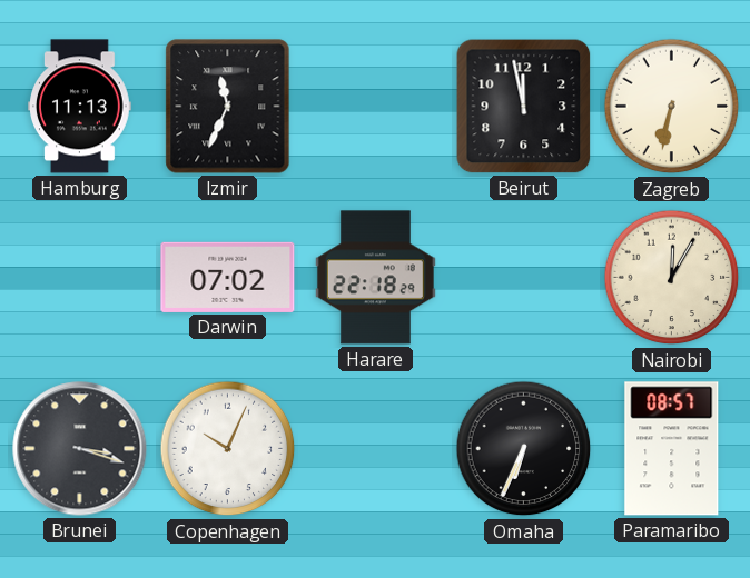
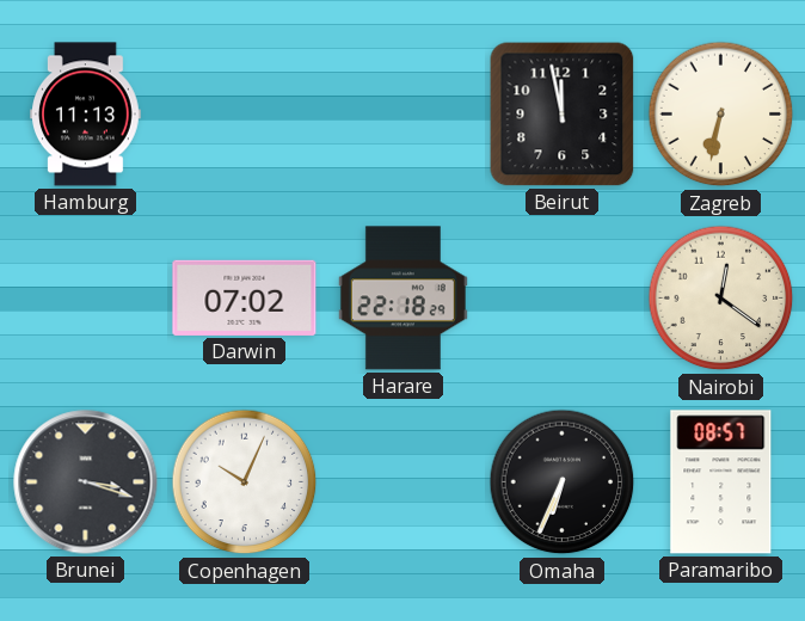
Izmir: 11:34 -> none
Nairobi: 12:05 -> 12:21
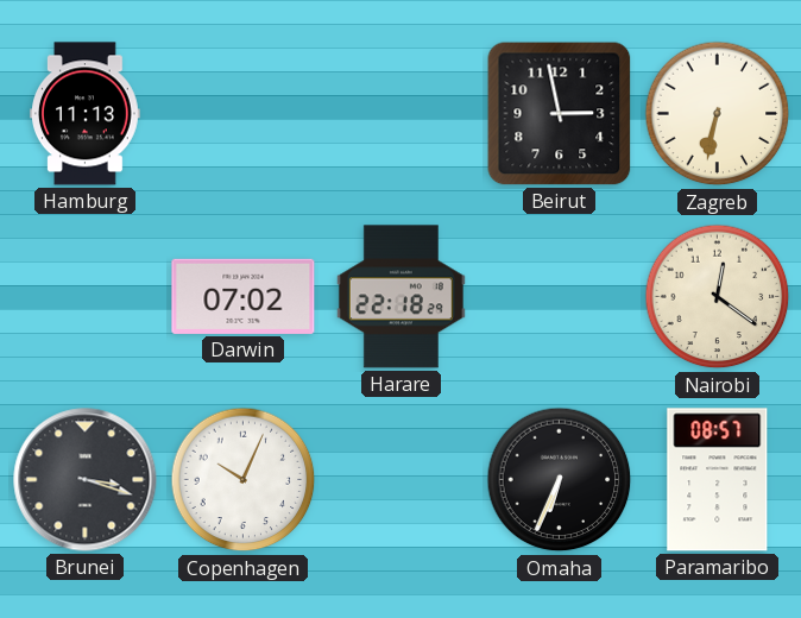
Beirut: 11:58 -> 2:58
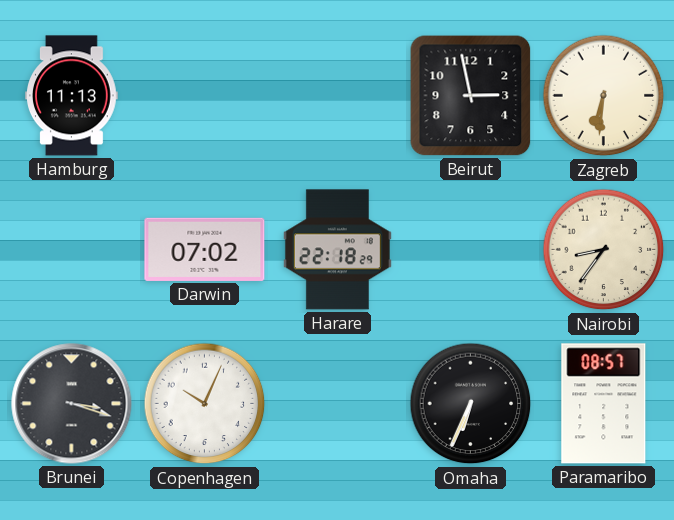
Zagreb: 6:32 -> 6:31
Nairobi: 12:21 -> 8:36
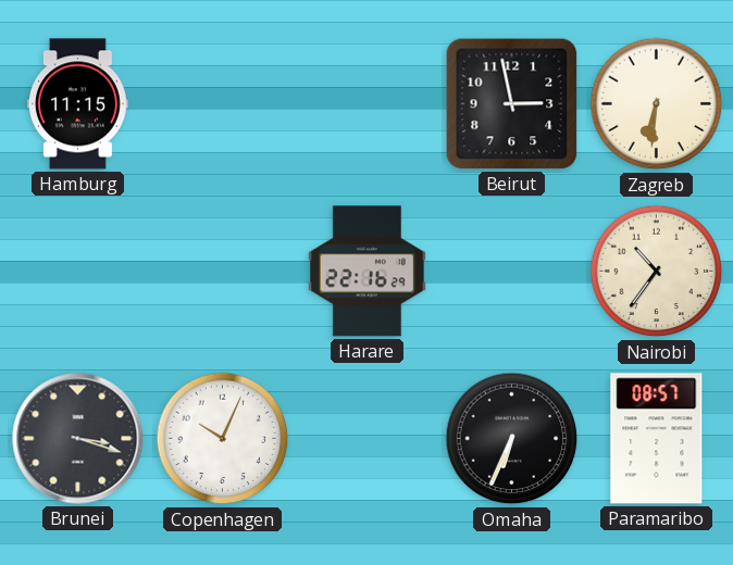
Hamburg: 11:13 -> 11:15
Darwin: 07:02 -> none
Harare: 22:18 -> 22:16
Nairobi: 8:36 -> 10:36
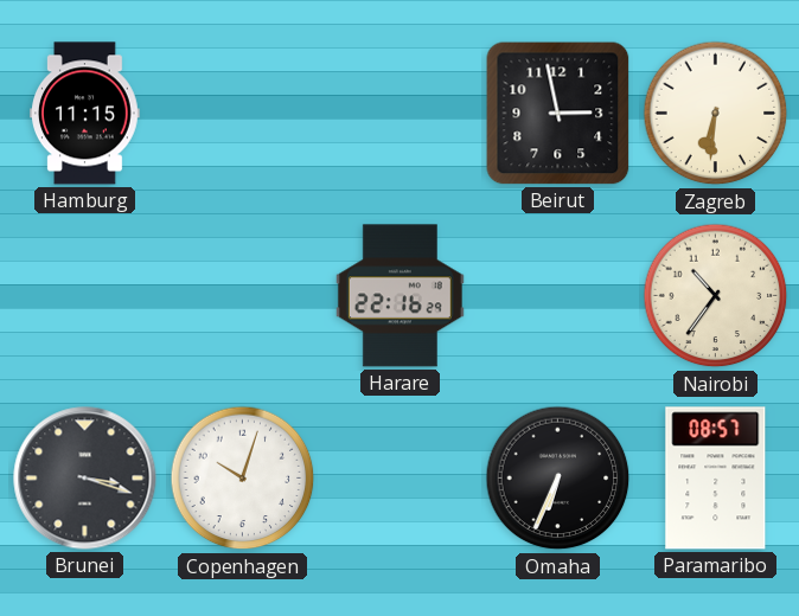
Copenhagen: 10:04 -> 10:03
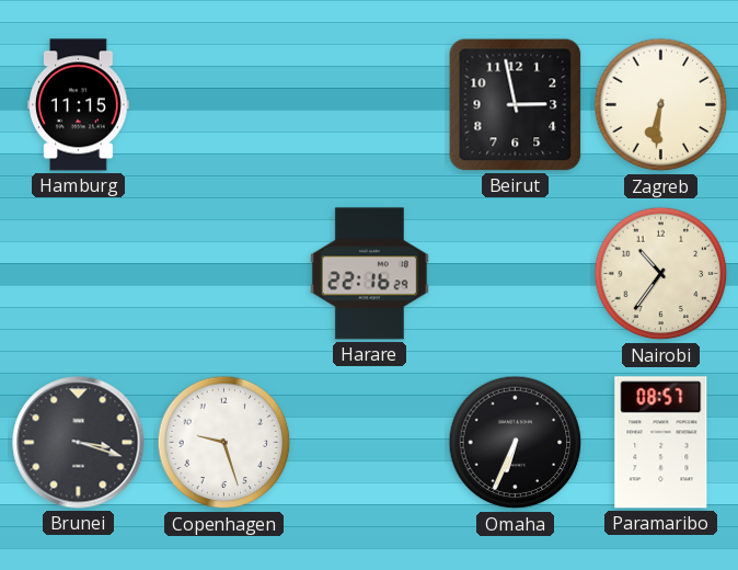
Copenhagen: 10:03 -> 9:27
